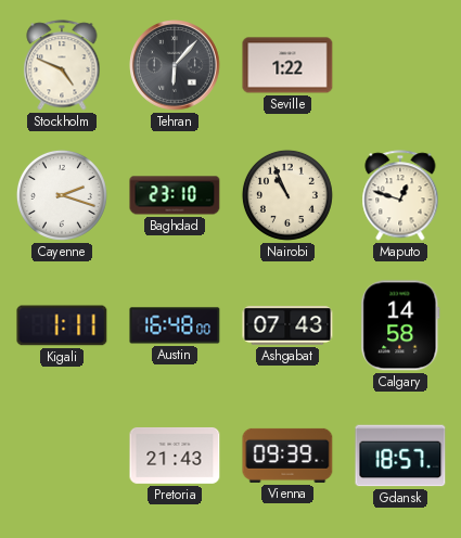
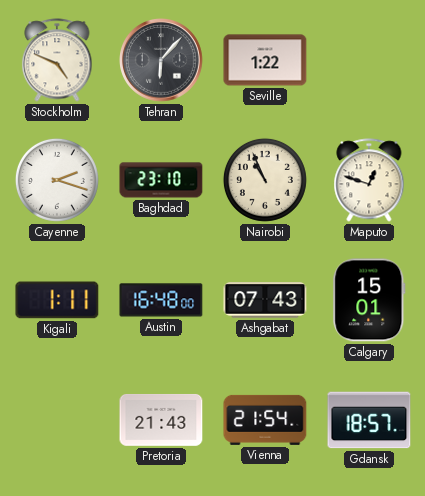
Calgary: 14:58 -> 15:01
Vienna: 09:39 -> 21:54
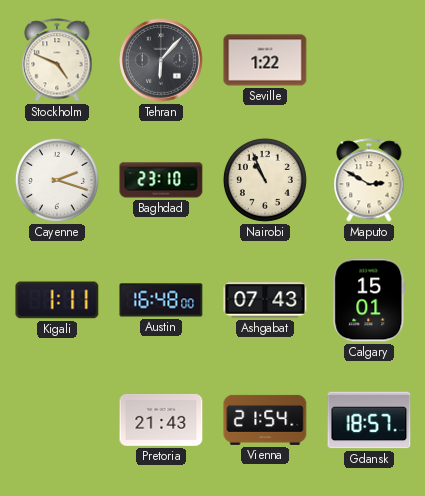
Maputo: 12:48 -> 2:50
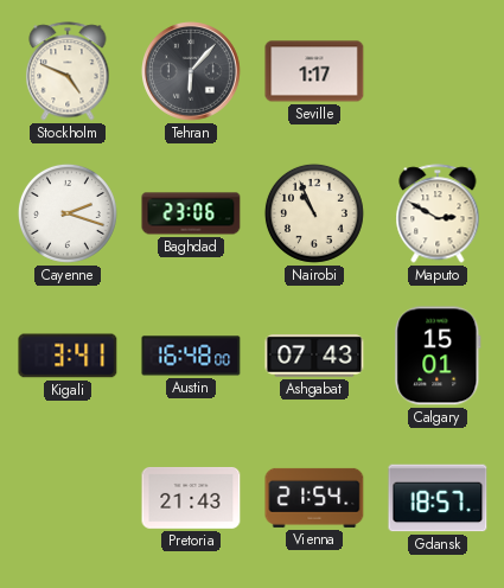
Seville: 1:22 -> 1:17
Baghdad: 23:10 -> 23:06
Kigali: 1:11 -> 3:41
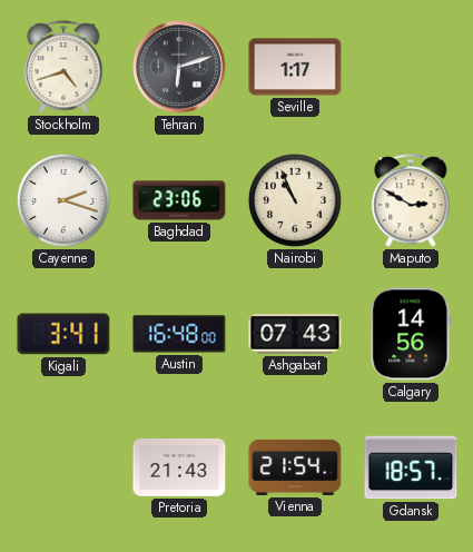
Stockholm: 4:49 -> 4:42
Tehran: 6:07 -> 6:12
Calgary: 15:01 -> 14:56
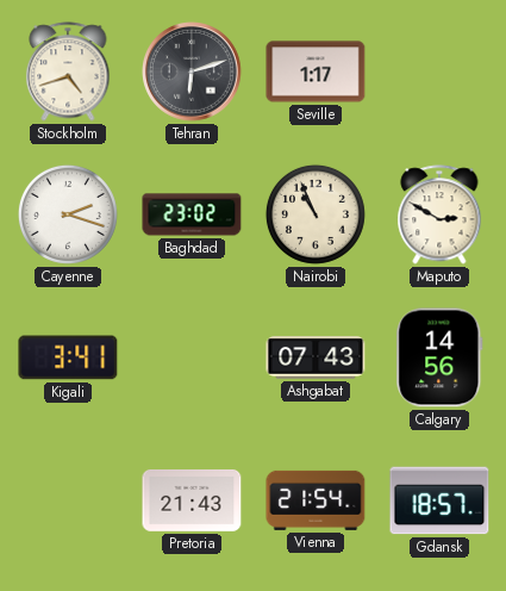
Baghdad: 23:06 -> 23:02
Austin: 16:48 -> none
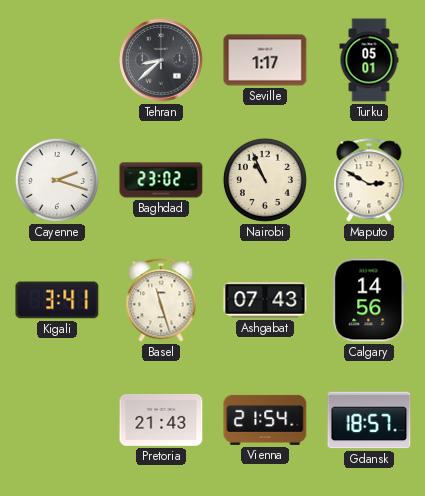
Stockholm: 4:42 -> none
Tehran: 6:12 -> 8:38
Turku: none -> 05:01
Basel: none -> 11:27
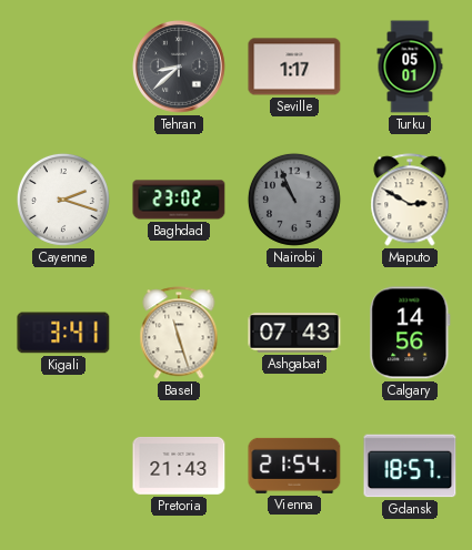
Nairobi dial: cream -> grey
